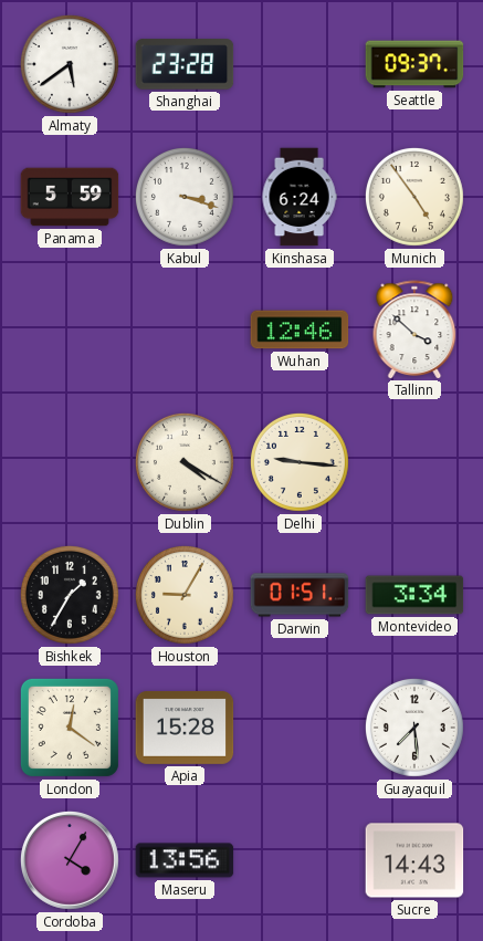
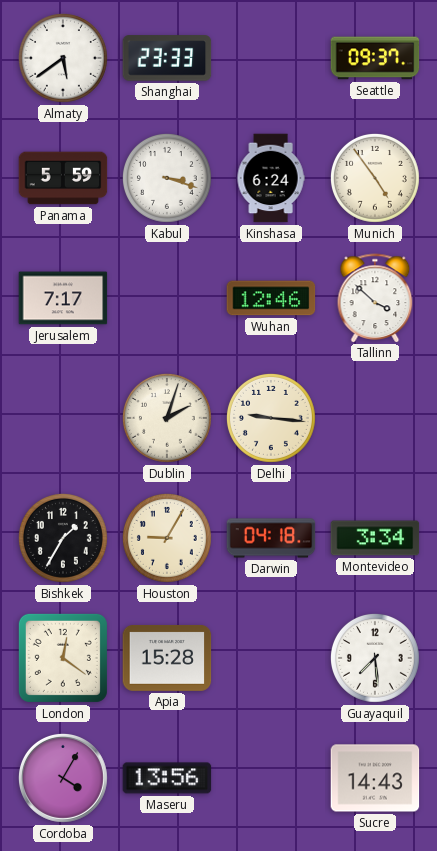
Shanghai: 23:28 -> 23:33
Jerusalem: none -> 7:17
Dublin: 4:20 -> 2:03
Darwin: 01:51 -> 04:18
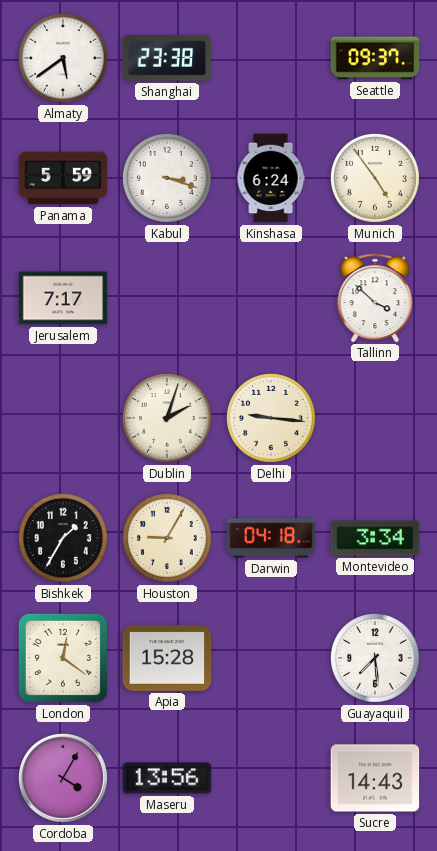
Shanghai: 23:33 -> 23:38
Wuhan: 12:46 -> none
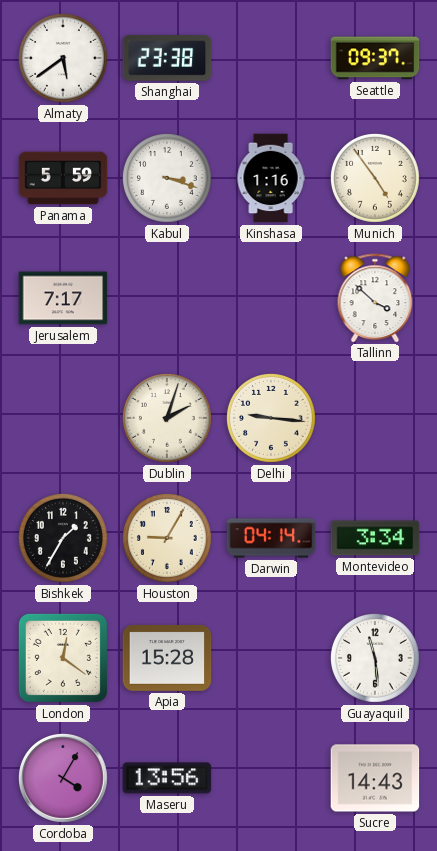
Kinshasa: 6:24 -> 1:16
Darwin: 04:18 -> 04:14
Guayaquil: 7:29 -> 11:29
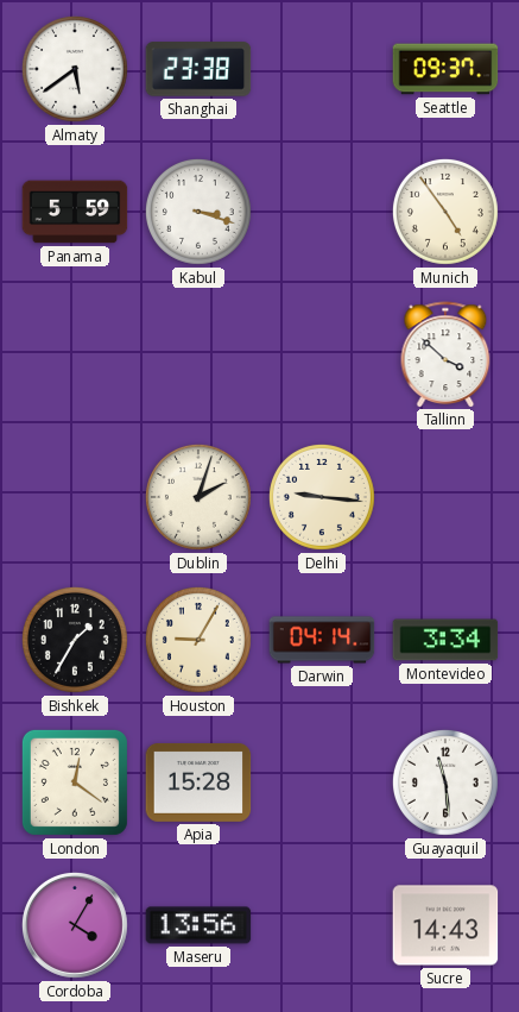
Kinshasa: 1:16 -> none
Jerusalem: 7:17 -> none
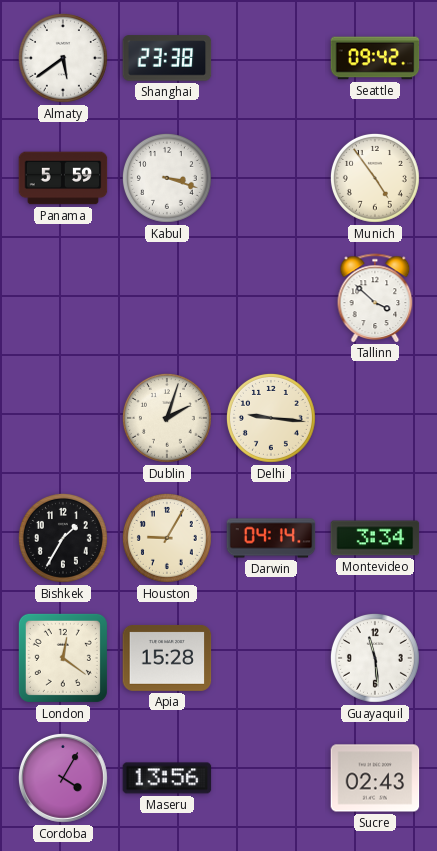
Seattle: 09:37 -> 09:42
Sucre: 14:43 -> 02:43
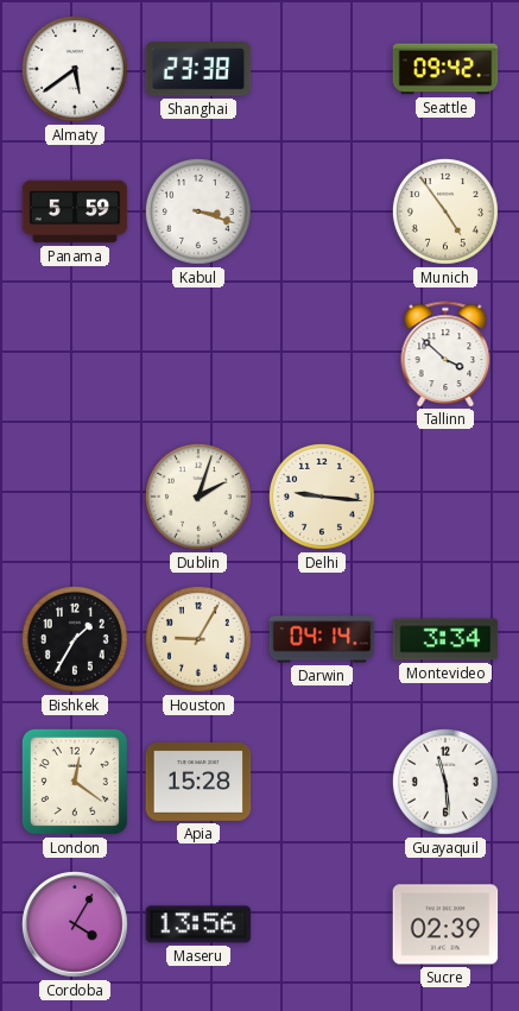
Sucre: 02:43 -> 02:39
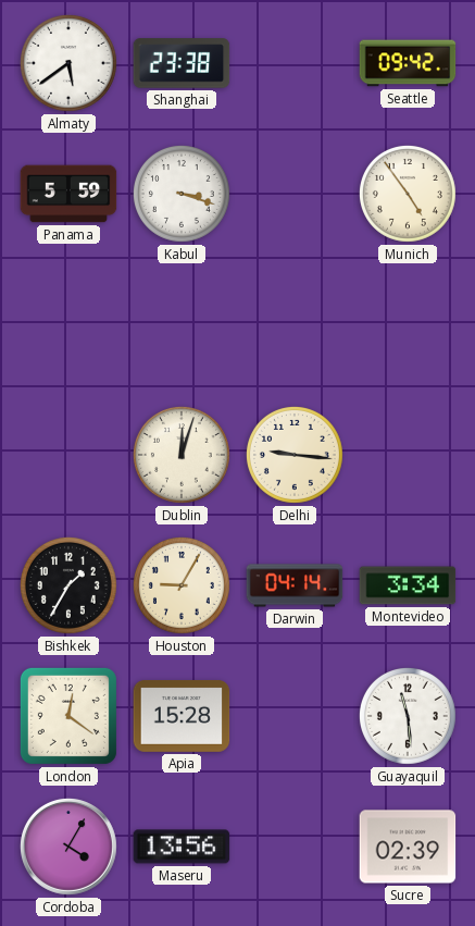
Tallinn: 3:52 -> none
Dublin: 2:03 -> 12:03
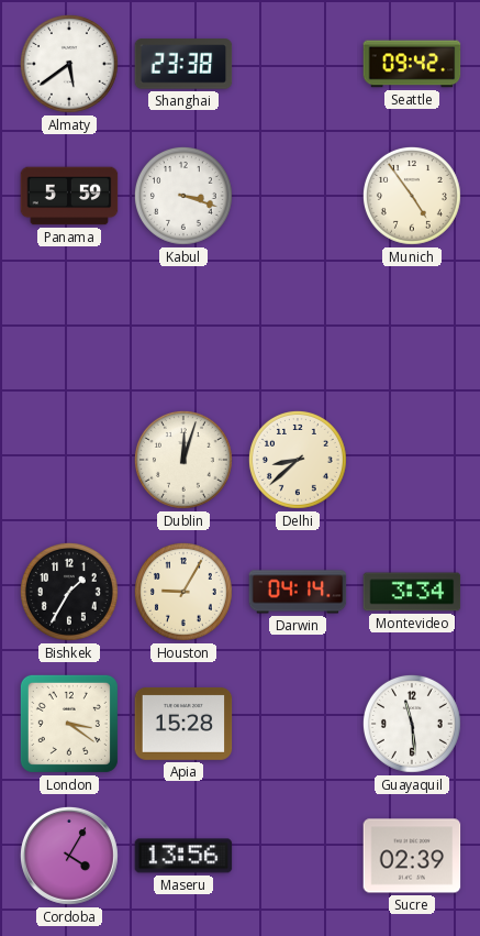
Delhi: 9:16 -> 8:38
London: 12:21 -> 3:21
